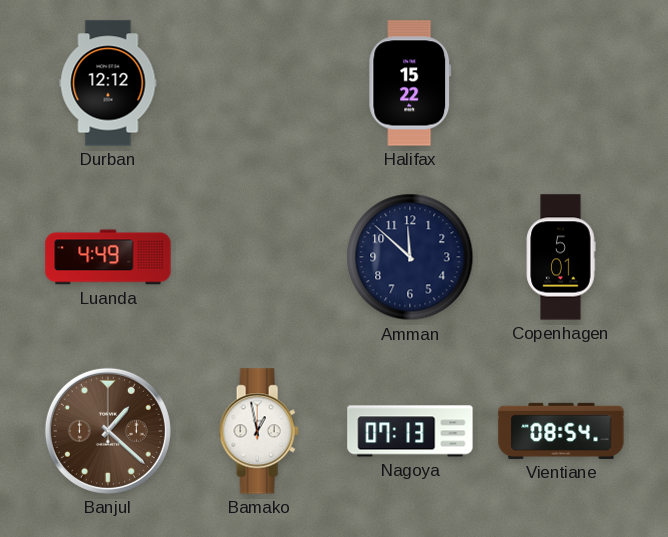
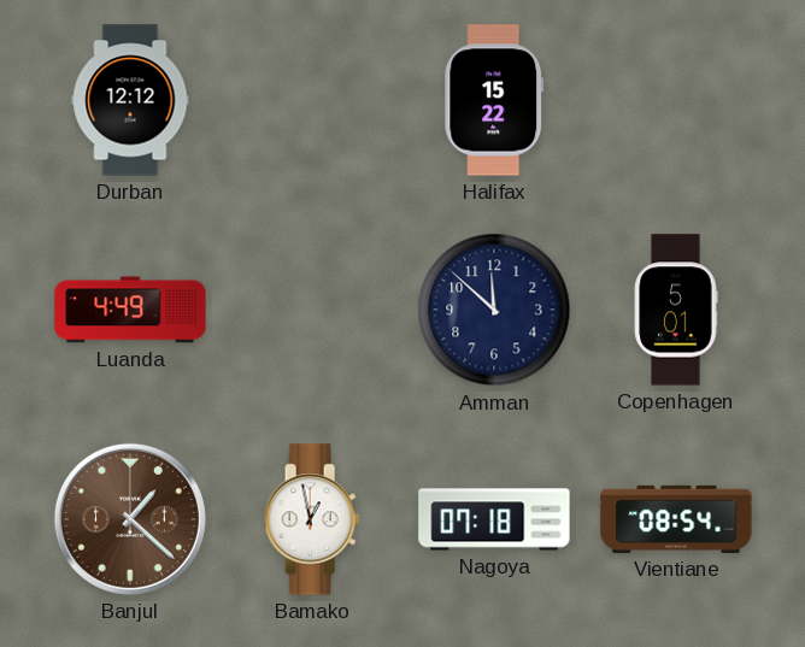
Nagoya: 07:13 -> 07:18
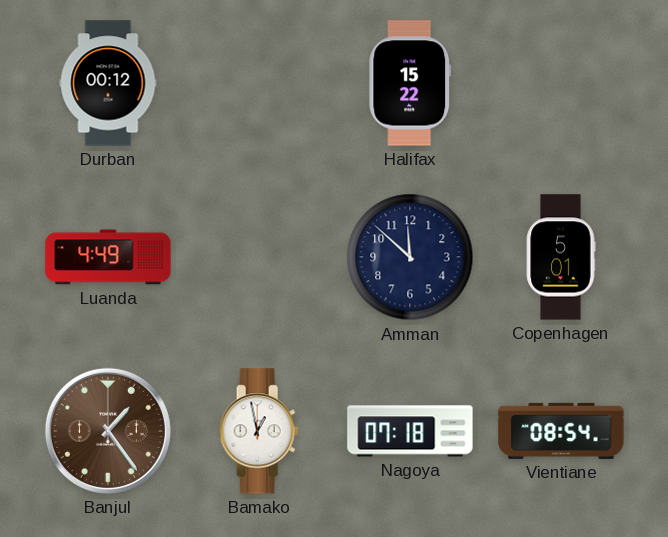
Durban: 12:12 -> 00:12
Banjul: 1:22 -> 1:24
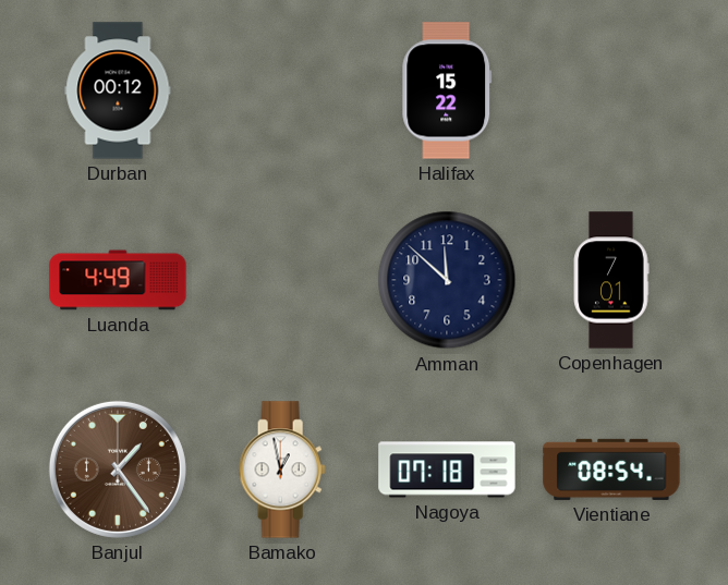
Copenhagen: 5:01 -> 7:01
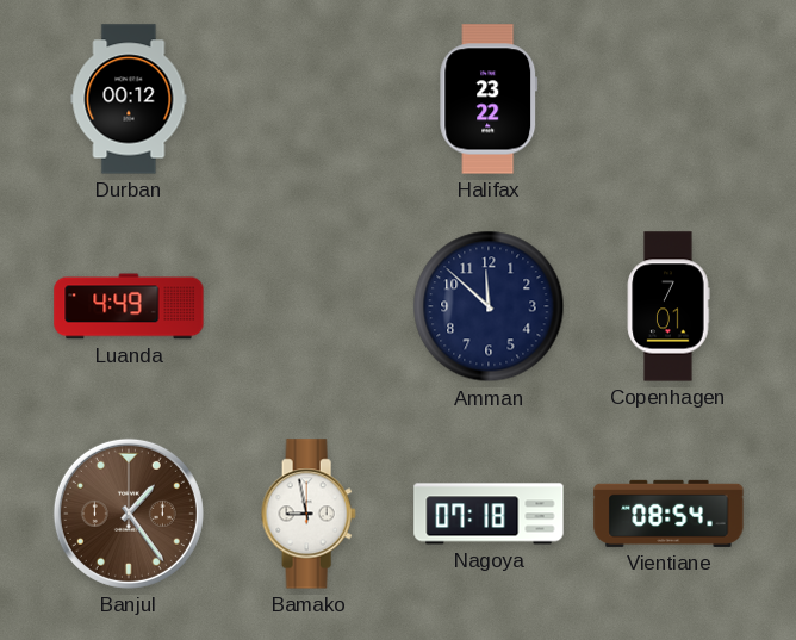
Halifax: 15:22 -> 23:22
Bamako: 12:58 -> 8:58
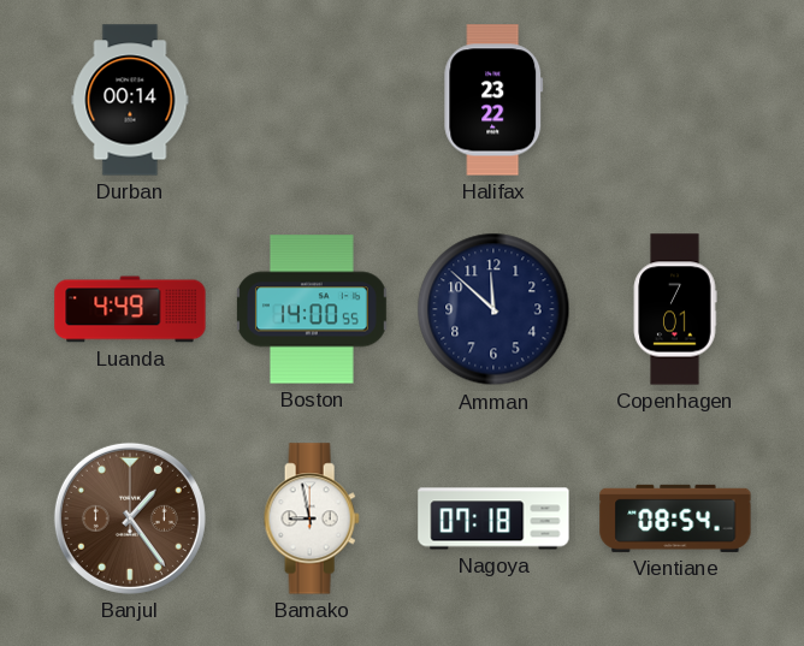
Durban: 00:12 -> 00:14
Boston: none -> 14:00
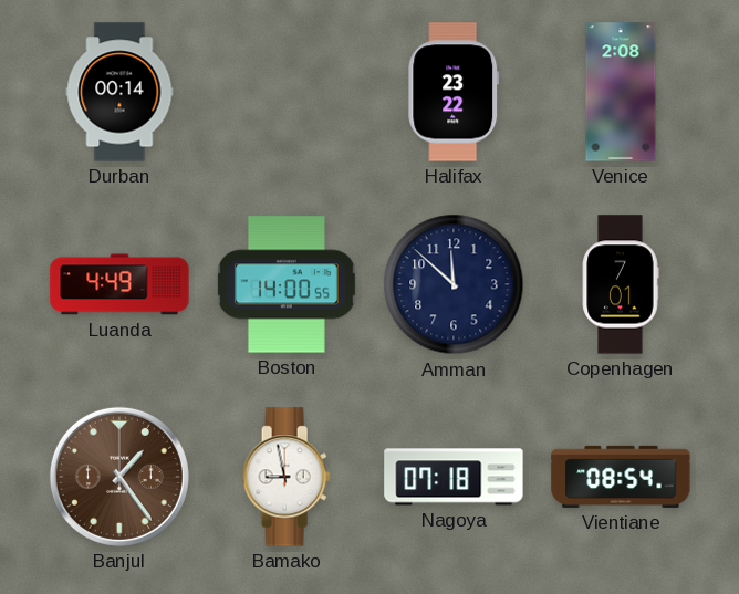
Venice: none -> 2:08
